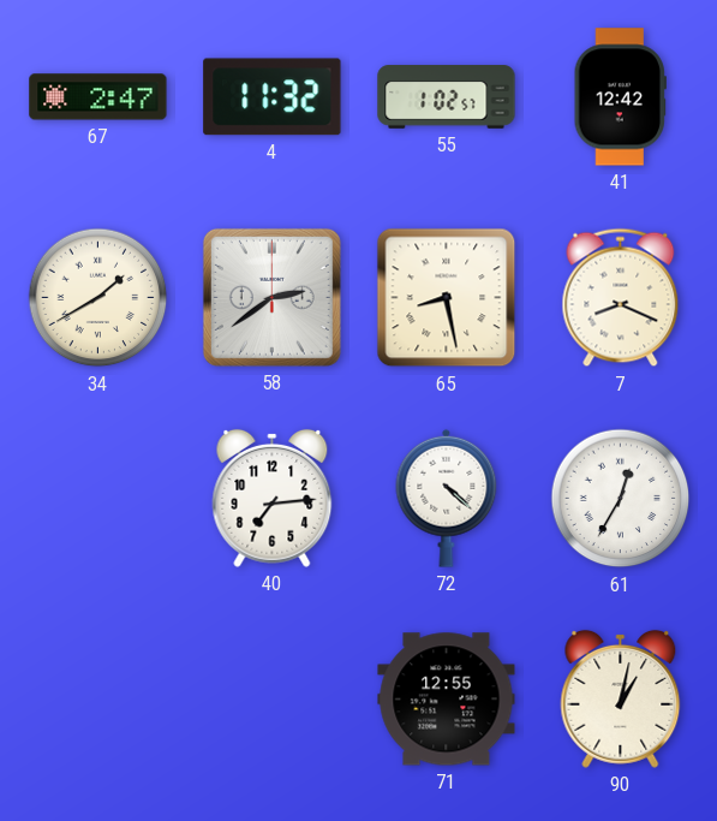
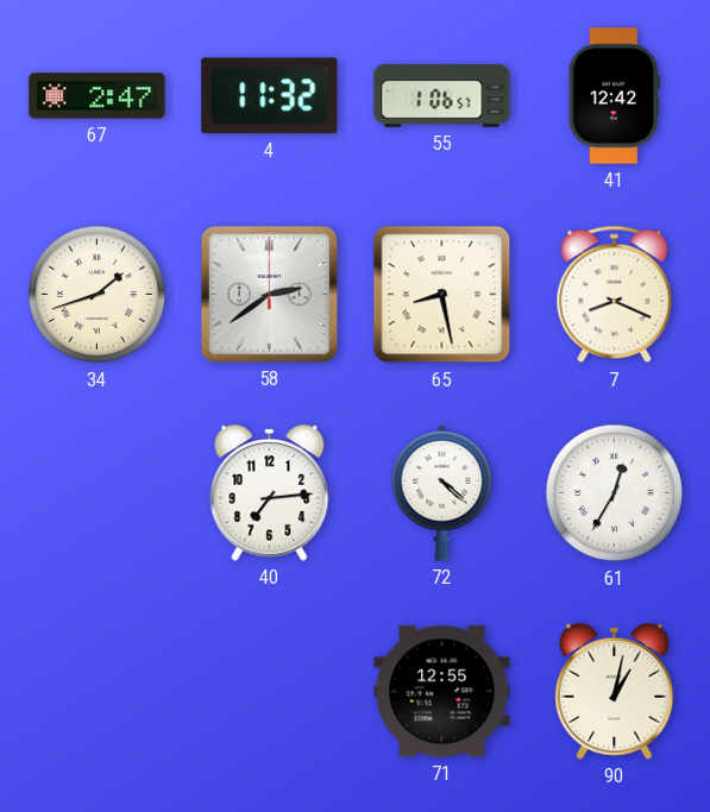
55: 1:02 -> 1:06
34: 1:40 -> 1:42
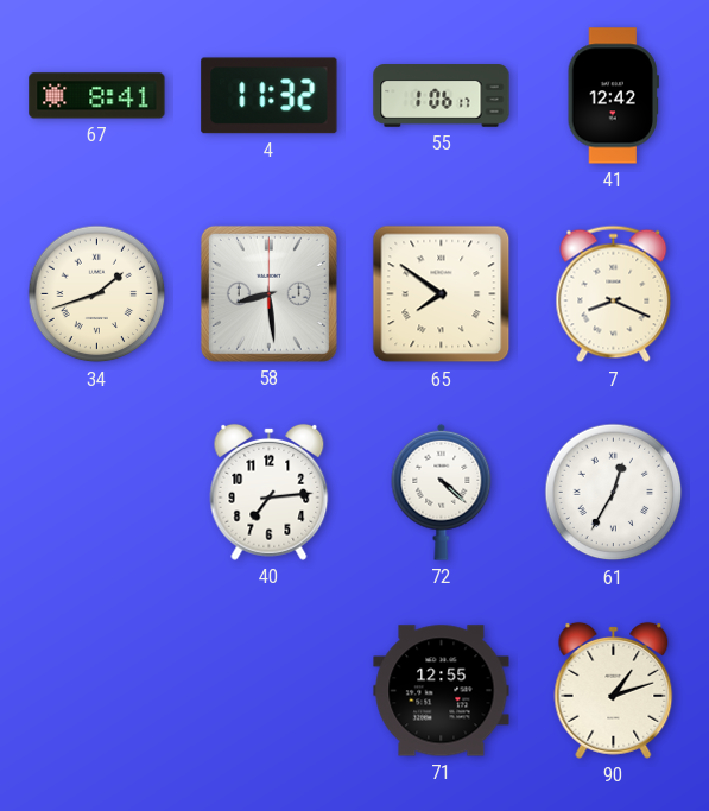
67: 2:47 -> 8:41
55: 1:06:57 -> 1:06:17
58: 2:39 -> 8:29
65: 8:28 -> 7:51
90: 1:02 -> 1:12
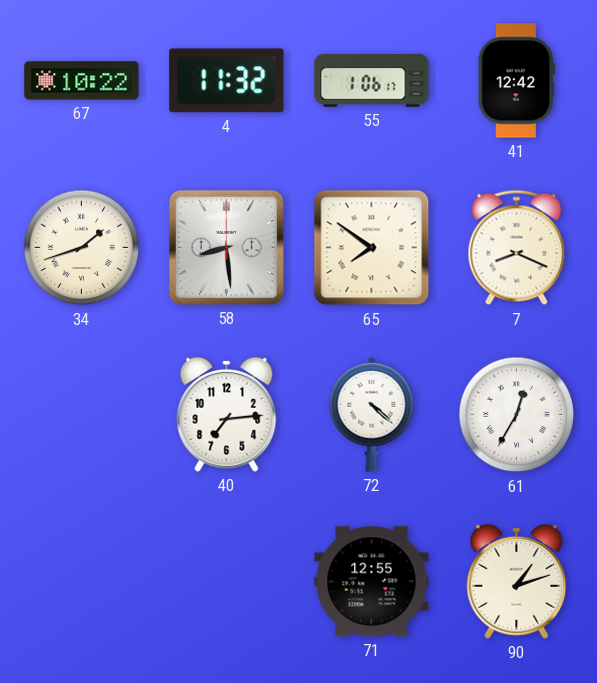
67: 8:41 -> 10:22
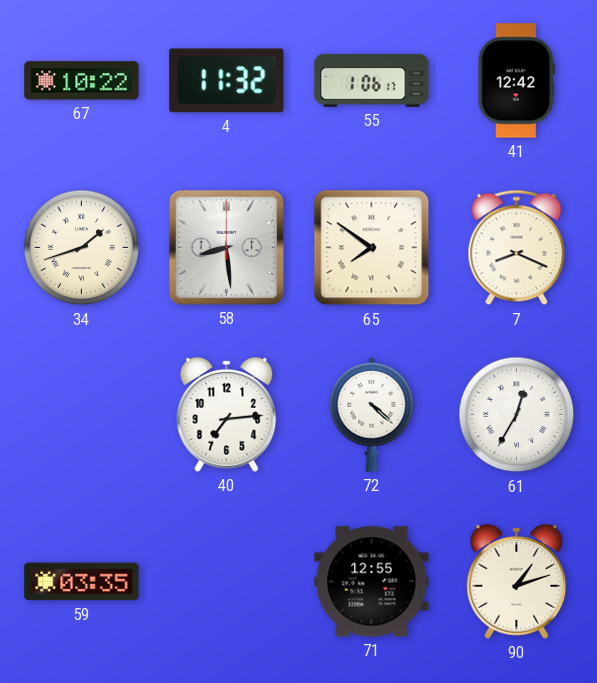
59: none -> 03:35
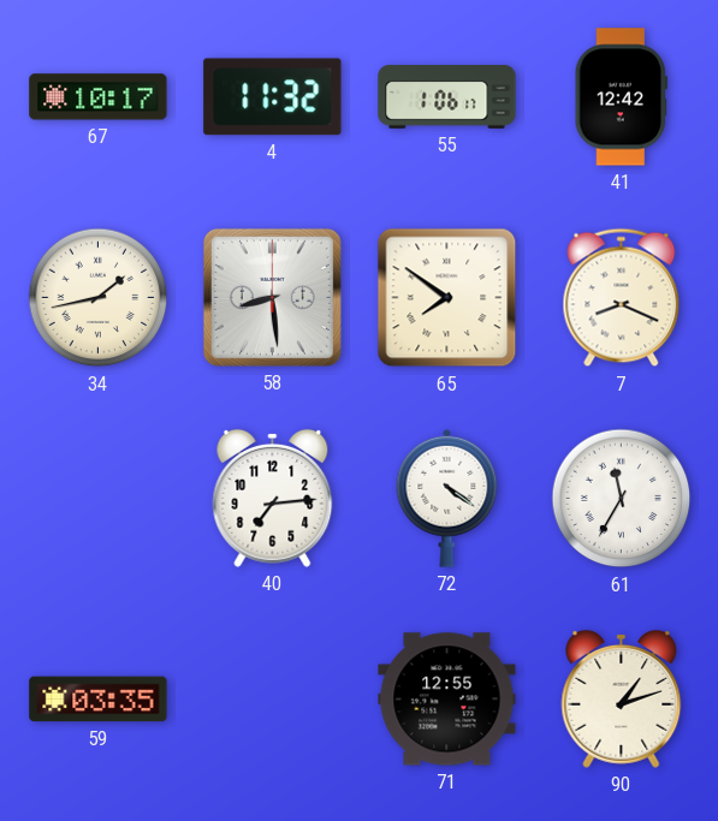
67: 10:22 -> 10:17
34: 1:42 -> 1:43
72: 4:22 -> 4:21
61: 12:35 -> 11:35
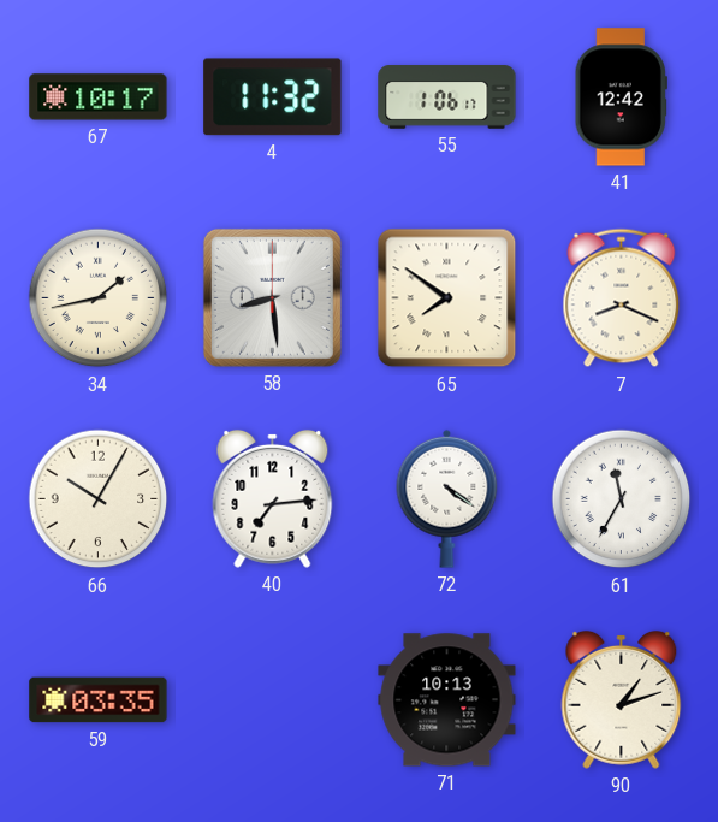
66: none -> 10:05
71: 12:55 -> 10:13
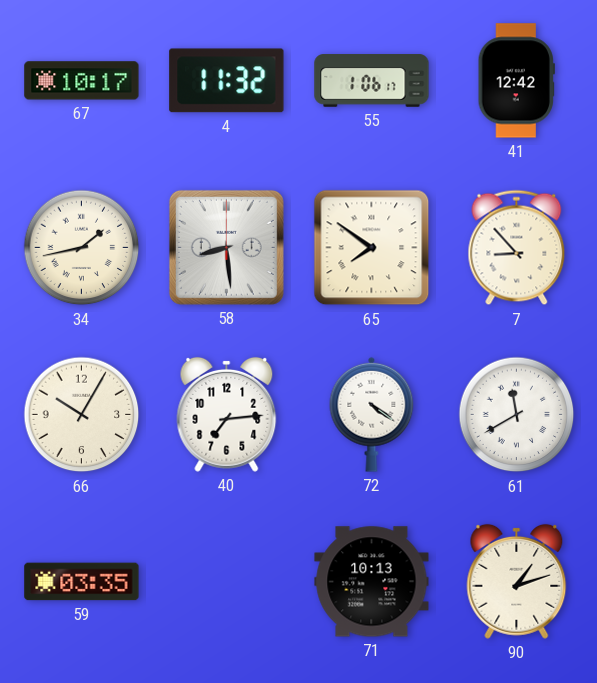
7: 8:19 -> 8:53
61: 11:35 -> 11:40
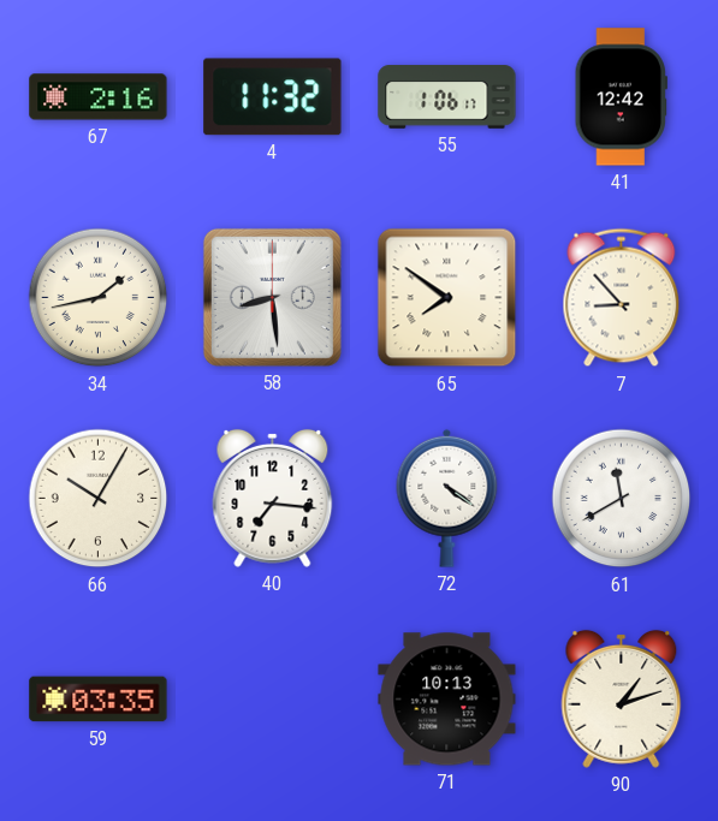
67: 10:17 -> 2:16
40: 7:14 -> 7:16
